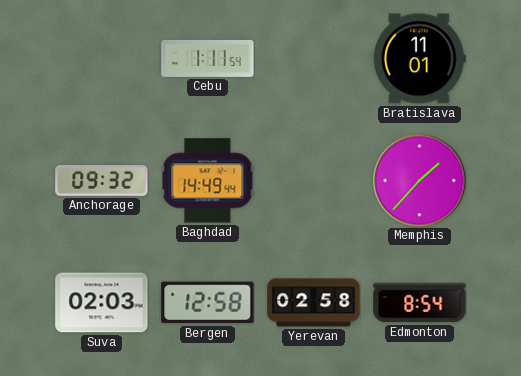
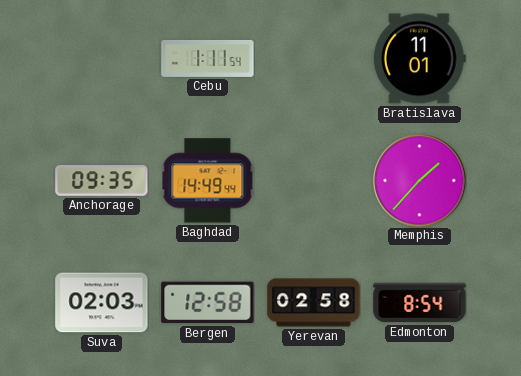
Anchorage: 09:32 -> 09:35
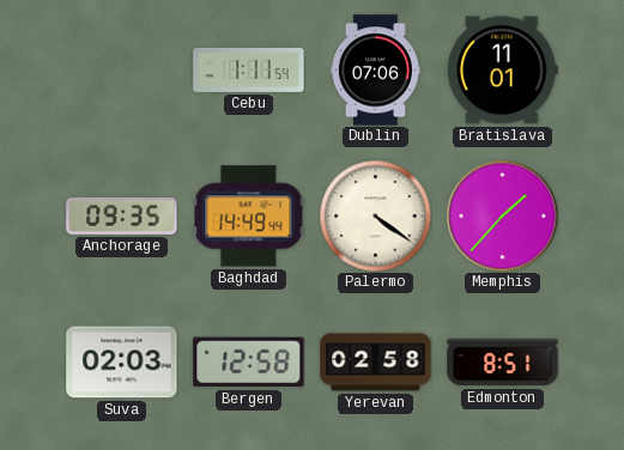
Dublin: none -> 07:06
Palermo: none -> 4:21
Edmonton: 8:54 -> 8:51
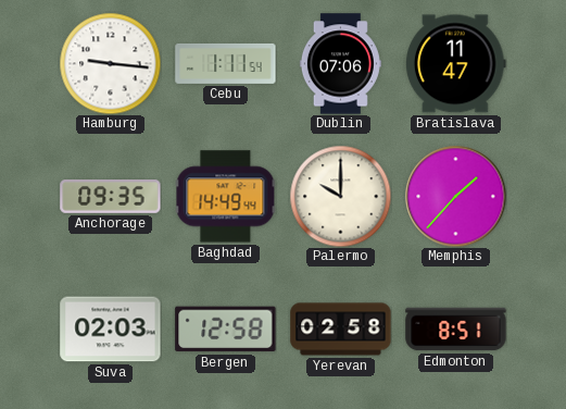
Hamburg: none -> 9:16
Bratislava: 11:01 -> 11:47
Palermo: 4:21 -> 10:00
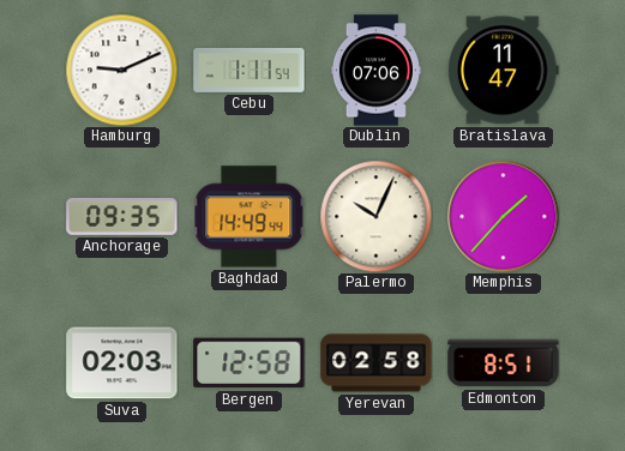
Hamburg: 9:16 -> 9:11
Palermo: 10:00 -> 10:04
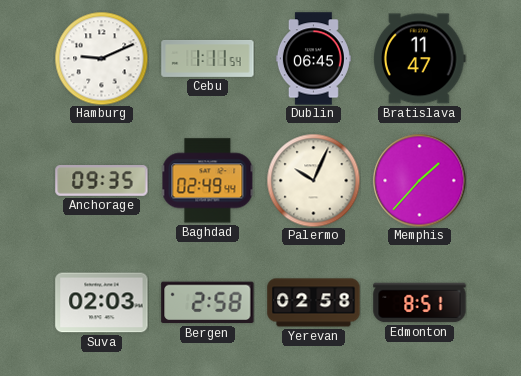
Dublin: 07:06 -> 06:45
Baghdad: 14:49 -> 02:49
Bergen: 12:58 -> 2:58
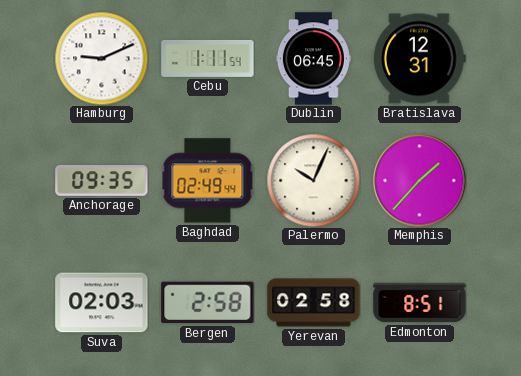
Bratislava: 11:47 -> 12:31
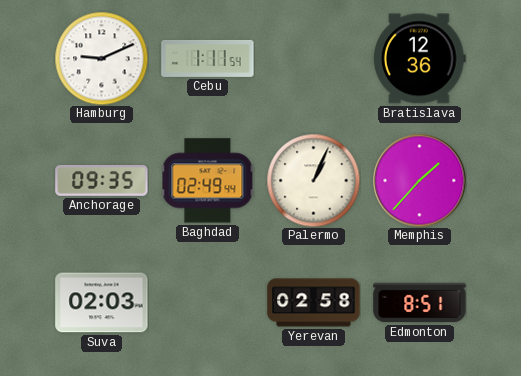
Dublin: 06:45 -> none
Bratislava: 12:31 -> 12:36
Palermo: 10:04 -> 1:04
Bergen: 2:58 -> none
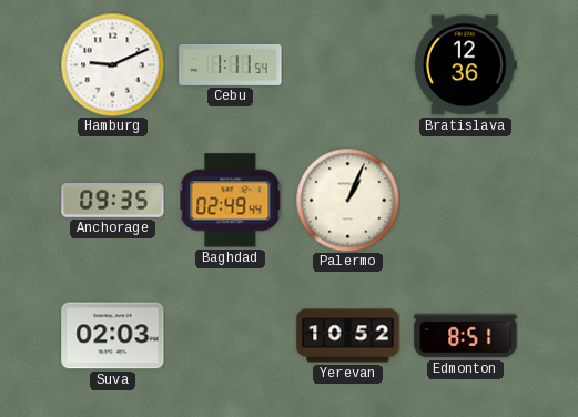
Memphis: 1:37 -> none
Yerevan: 02:58 -> 10:52
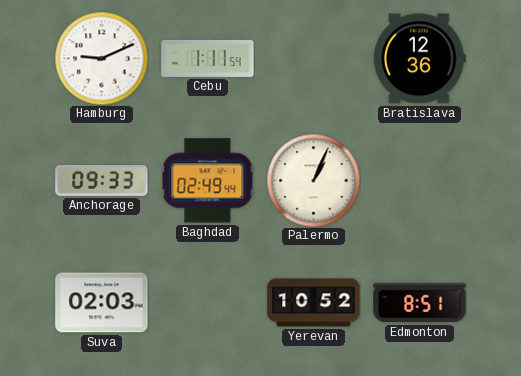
Anchorage: 09:35 -> 09:33
